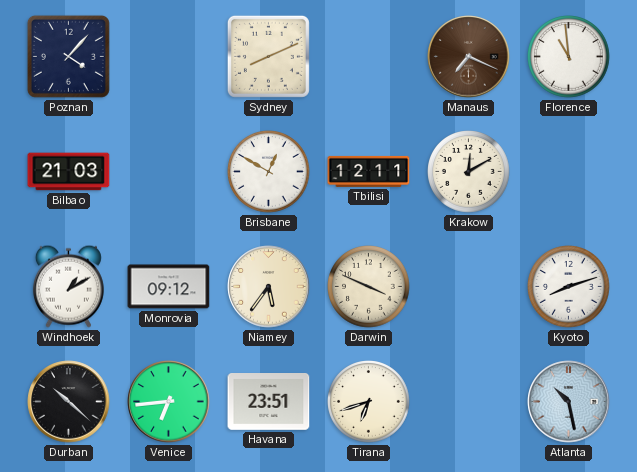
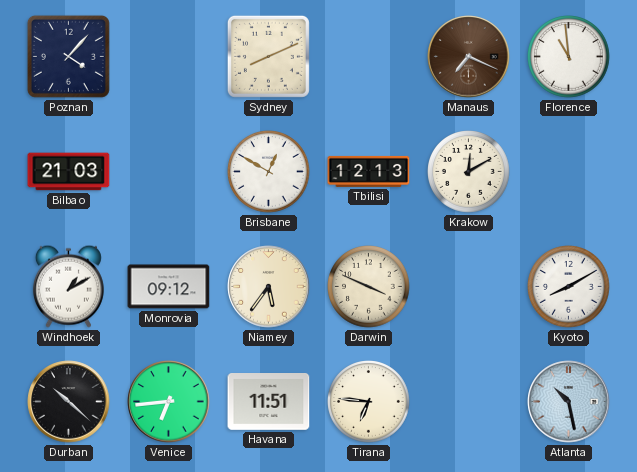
Tbilisi: 12:11 -> 12:13
Kyoto: 8:12 -> 8:10
Havana: 23:51 -> 11:51
Tirana: 6:42 -> 6:46
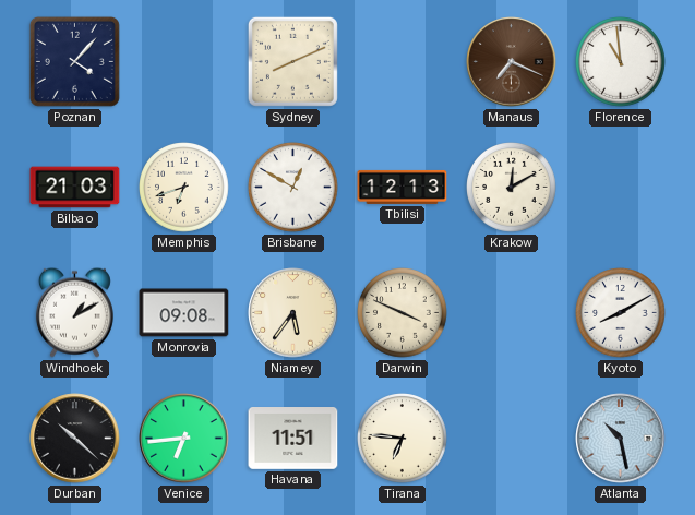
Memphis: none -> 6:42
Monrovia: 09:12 -> 09:08
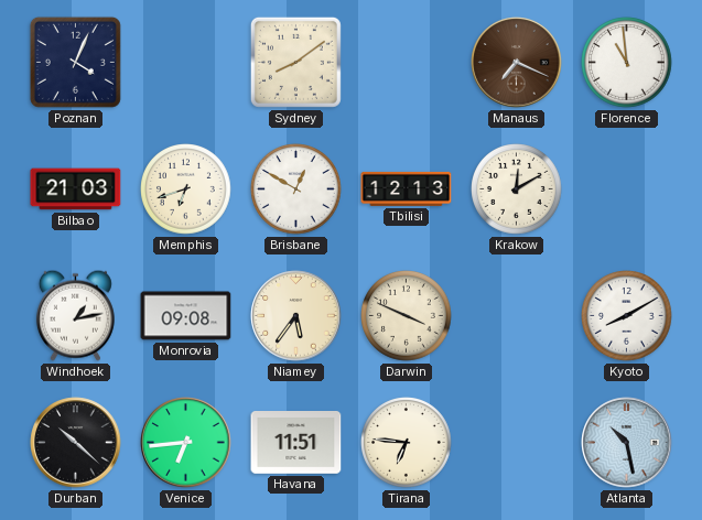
Poznan: 4:07 -> 4:04
Sydney: 8:11 -> 8:09
Windhoek: 1:10 -> 1:13
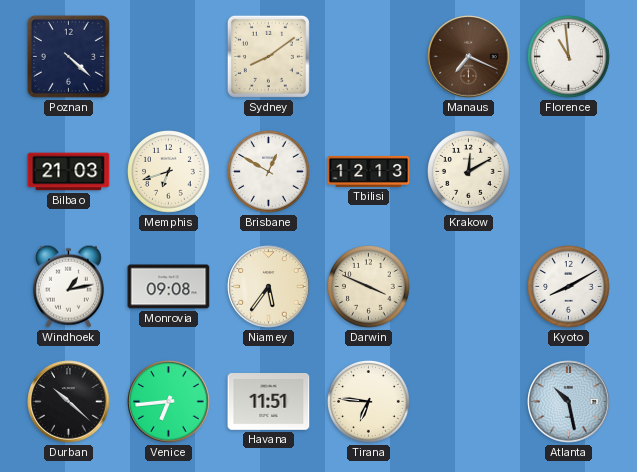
Poznan: 4:04 -> 4:22
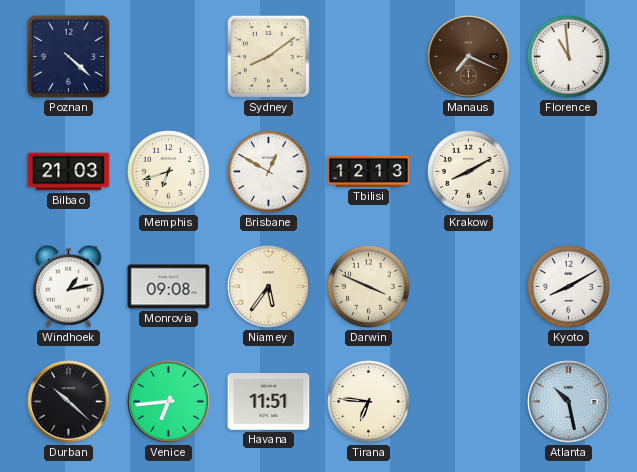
Krakow: 12:10 -> 8:10
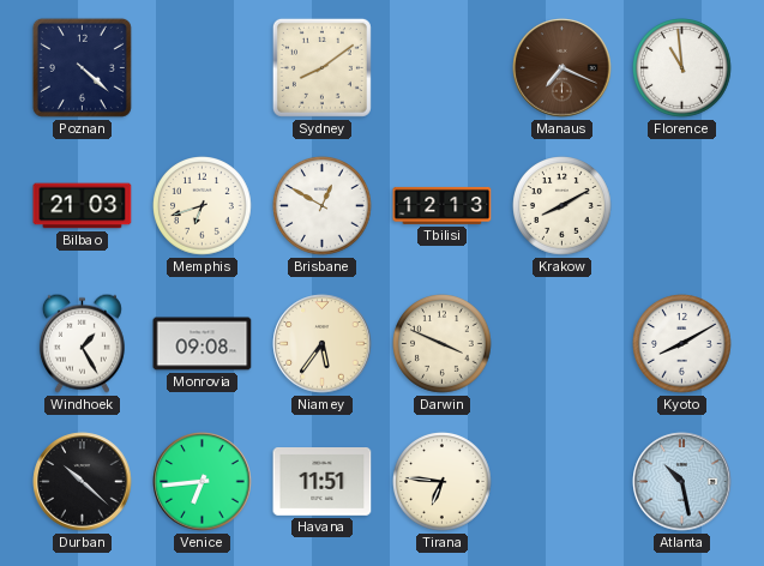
Windhoek: 1:13 -> 1:25
